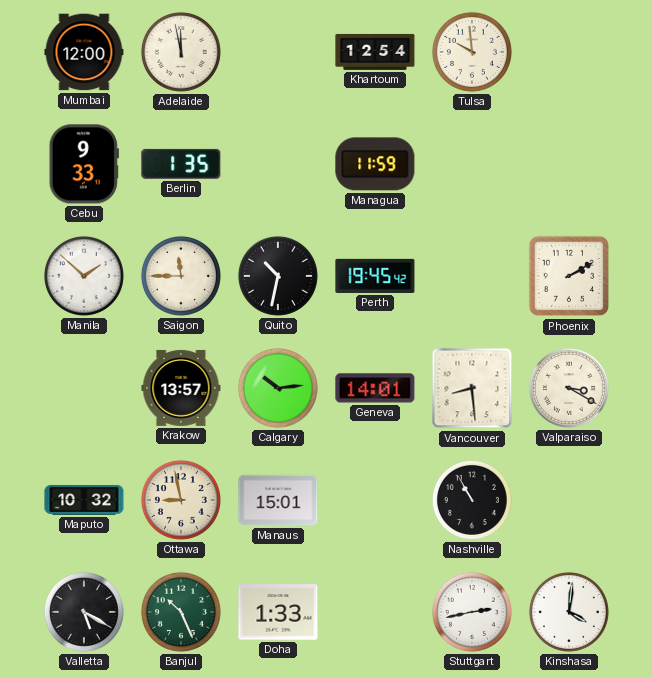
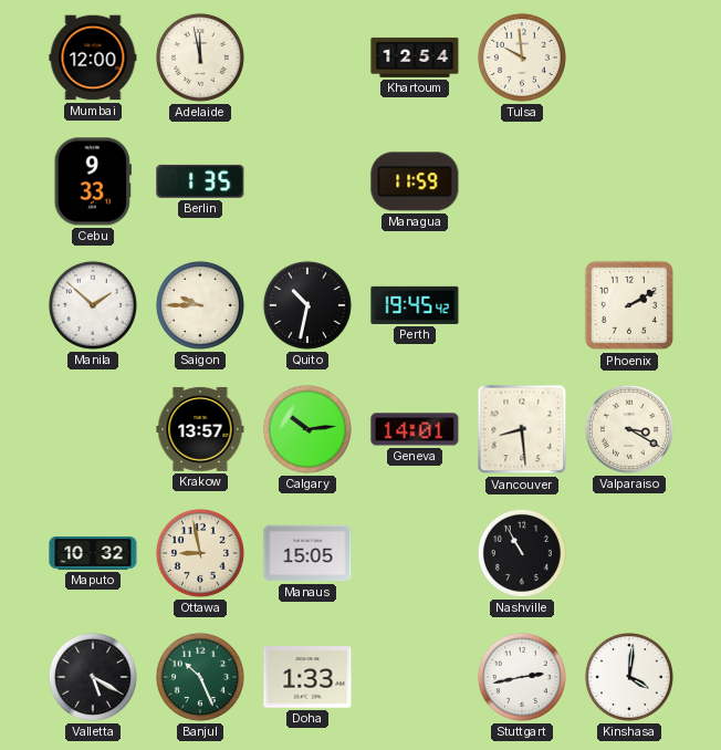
Saigon: 11:45 -> 9:45
Manaus: 15:01 -> 15:05
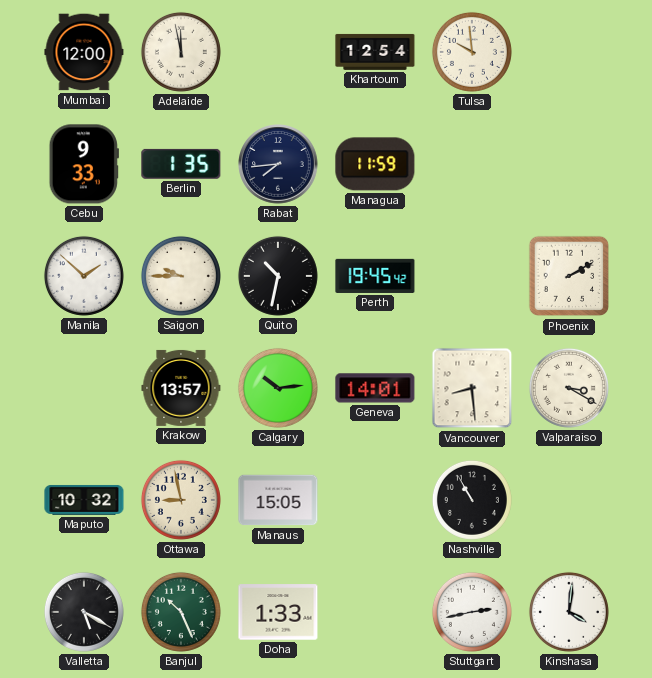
Rabat: none -> 7:44
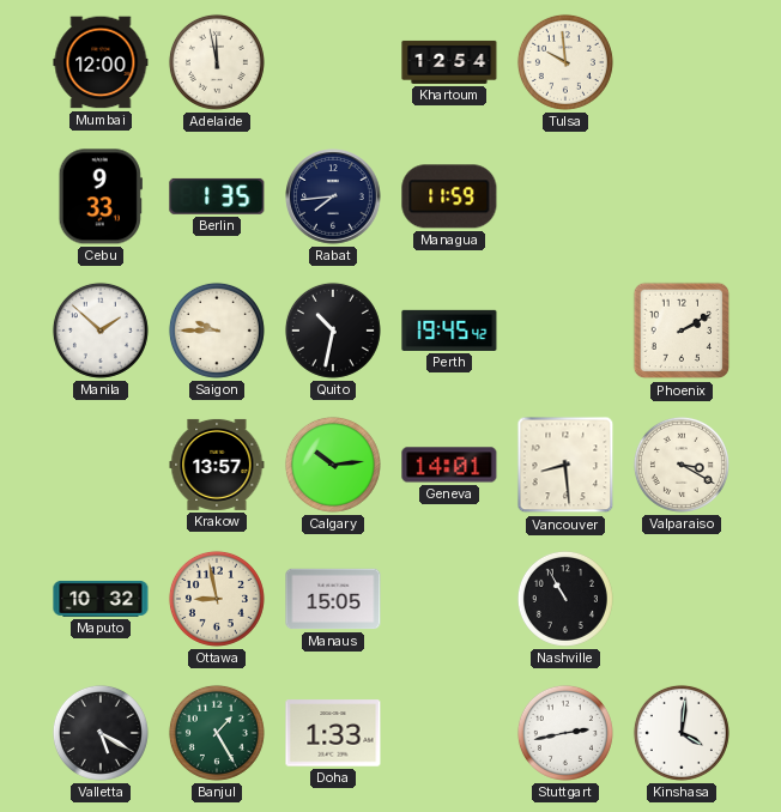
Banjul: 10:26 -> 1:25
